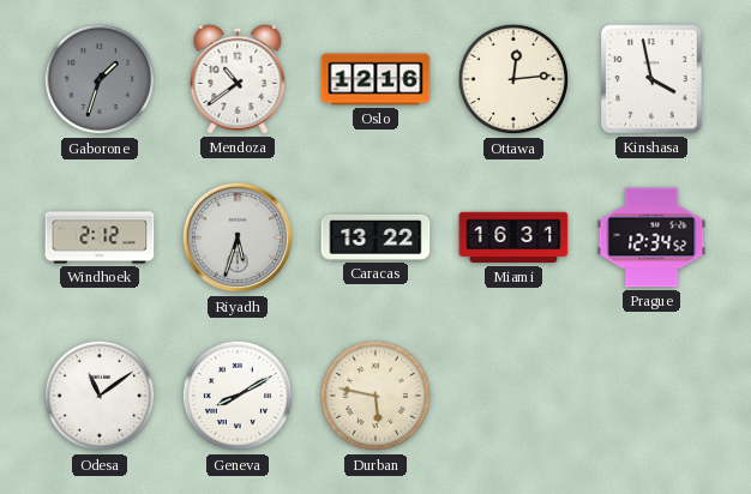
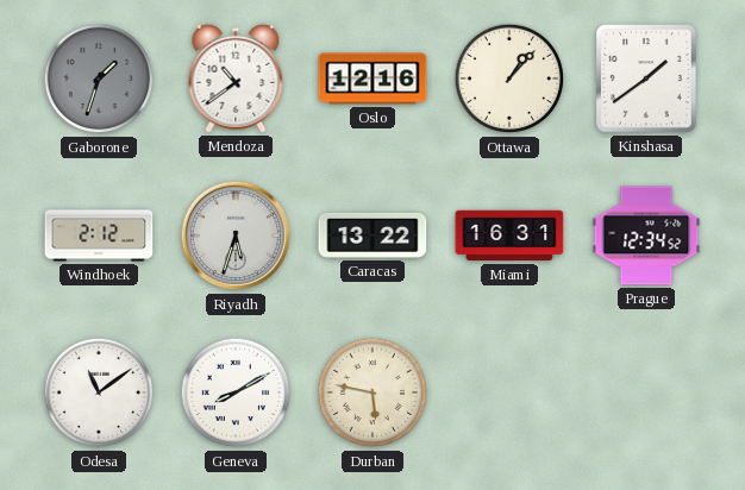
Ottawa: 12:14 -> 1:07
Kinshasa: 3:58 -> 1:39
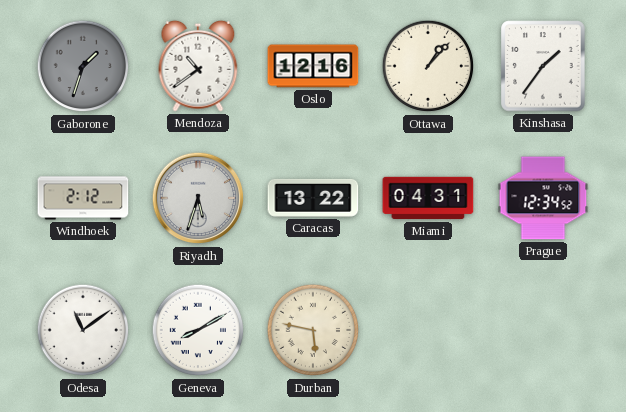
Kinshasa: 1:39 -> 1:36
Miami: 16:31 -> 04:31
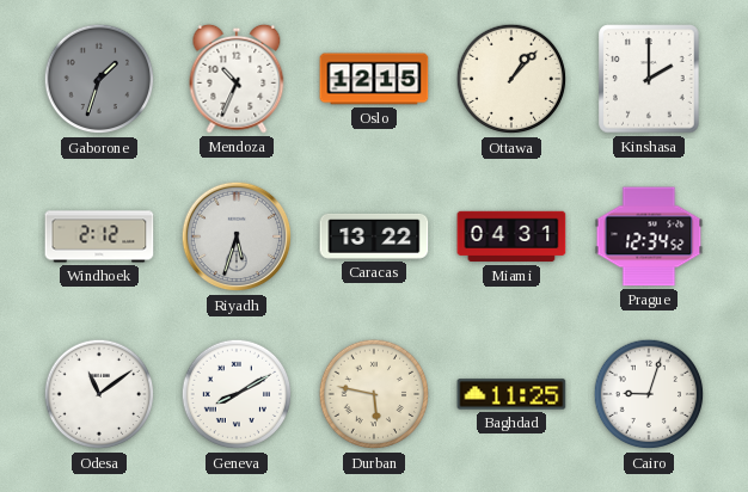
Mendoza: 10:39 -> 10:34
Oslo: 12:16 -> 12:15
Kinshasa: 1:36 -> 2:00
Baghdad: none -> 11:25
Cairo: none -> 9:03
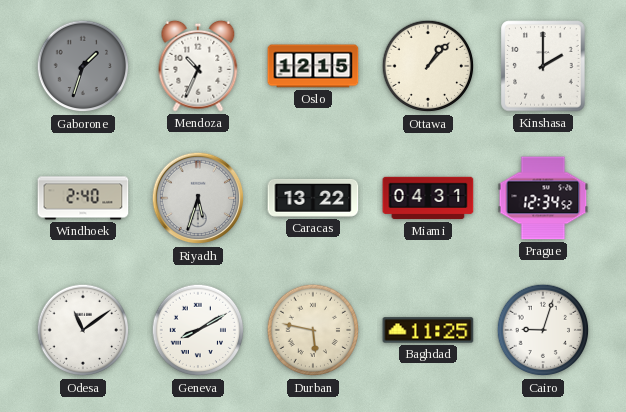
Windhoek: 2:12 -> 2:40
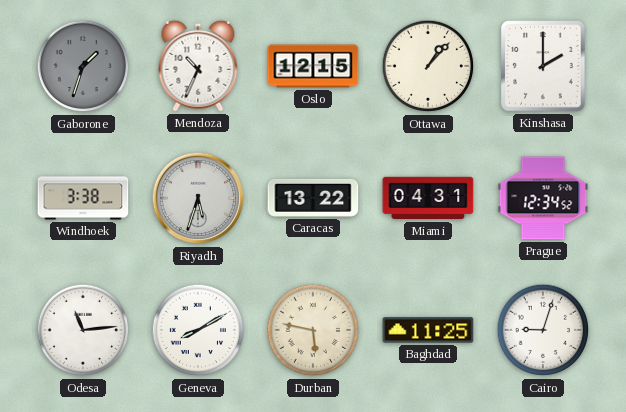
Windhoek: 2:40 -> 3:38
Odesa: 11:09 -> 11:14
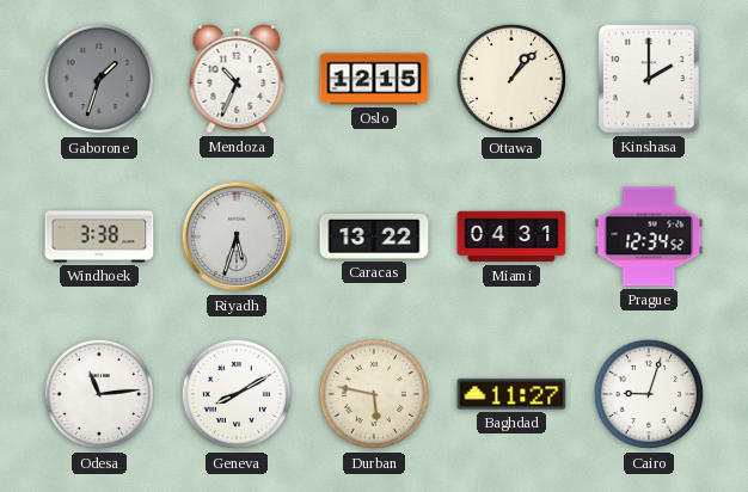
Baghdad: 11:25 -> 11:27
